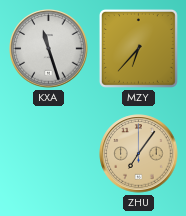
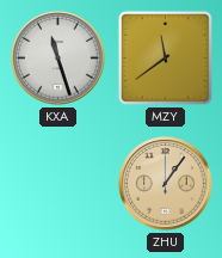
MZY: 6:37 -> 11:39
ZHU: 7:06 -> 1:06
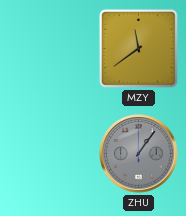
KXA: 11:27 -> none
ZHU dial: champagne -> grey
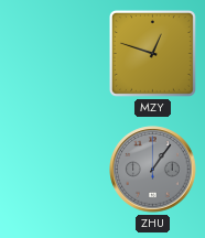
MZY: 11:39 -> 12:48
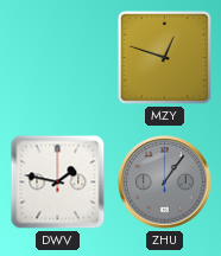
DWV: none -> 1:47
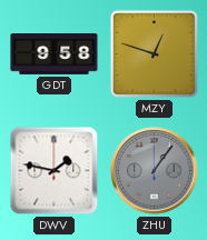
GDT: none -> 9:58
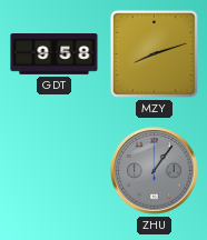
MZY: 12:48 -> 8:12
DWV: 1:47 -> none
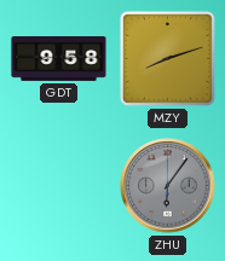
ZHU: 1:06 -> 6:06
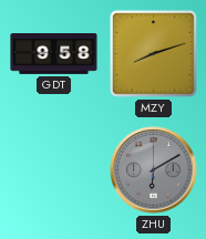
ZHU: 6:06 -> 6:10
